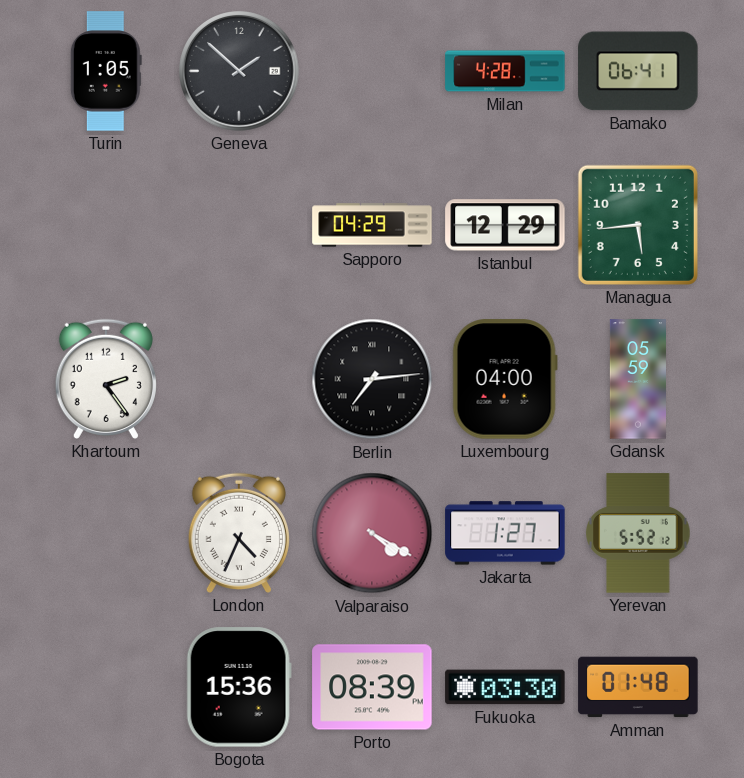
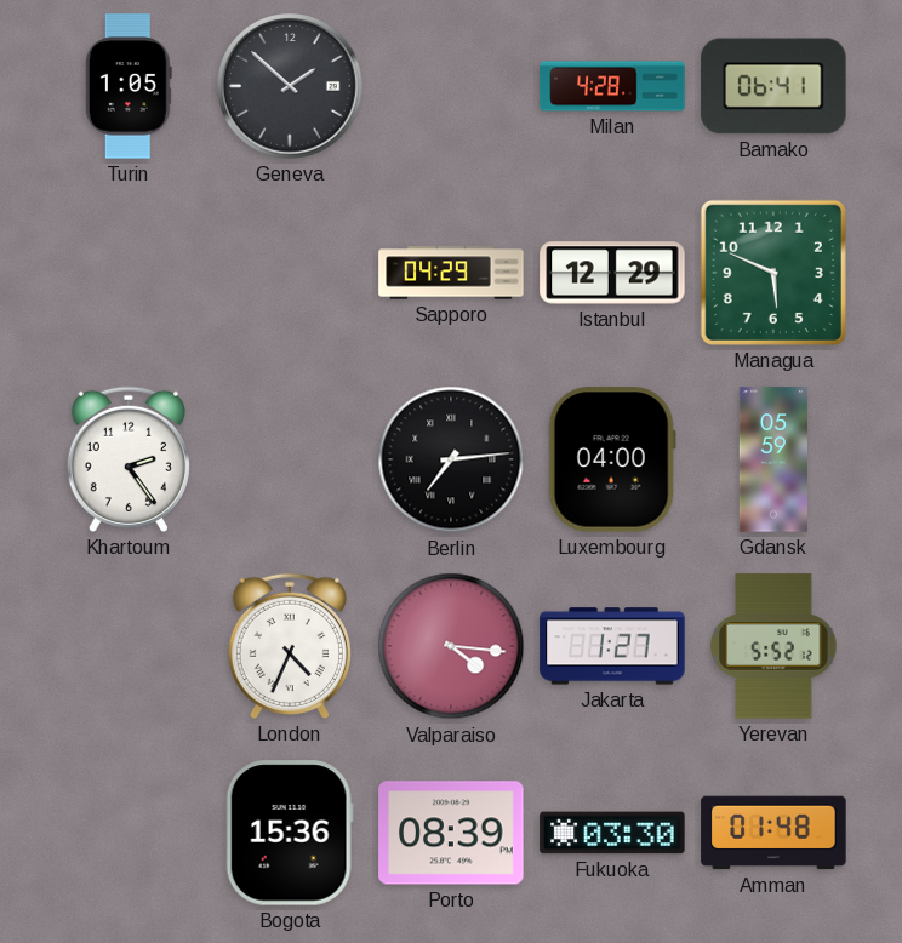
Managua: 5:44 -> 5:49
Valparaiso: 4:20 -> 4:16
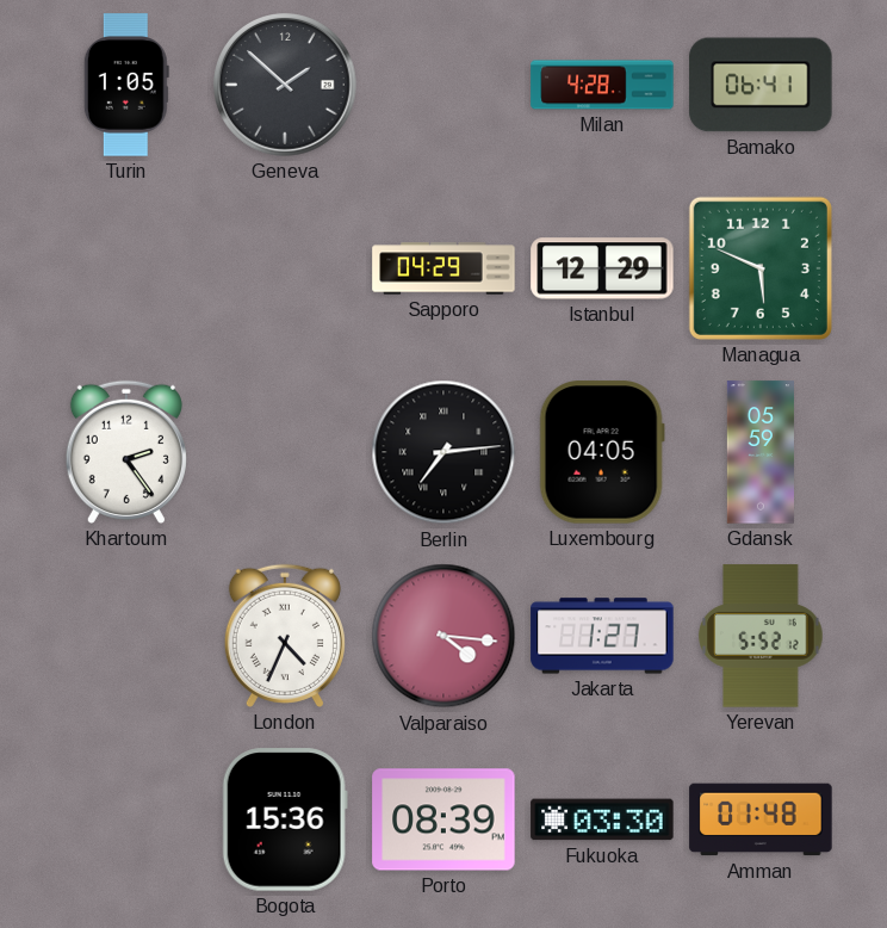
Luxembourg: 04:00 -> 04:05
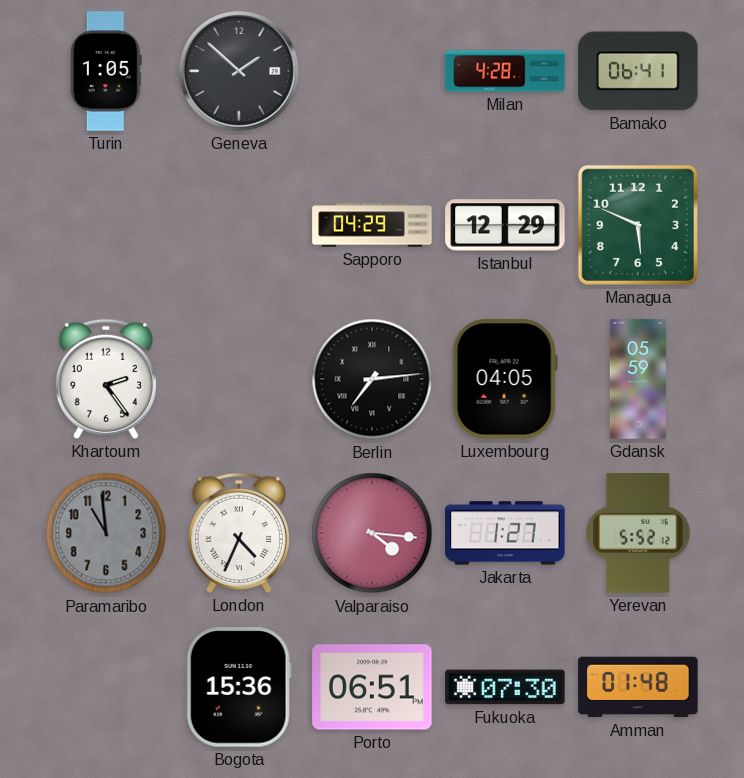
Paramaribo: none -> 10:59
Porto: 08:39 -> 06:51
Fukuoka: 03:30 -> 07:30
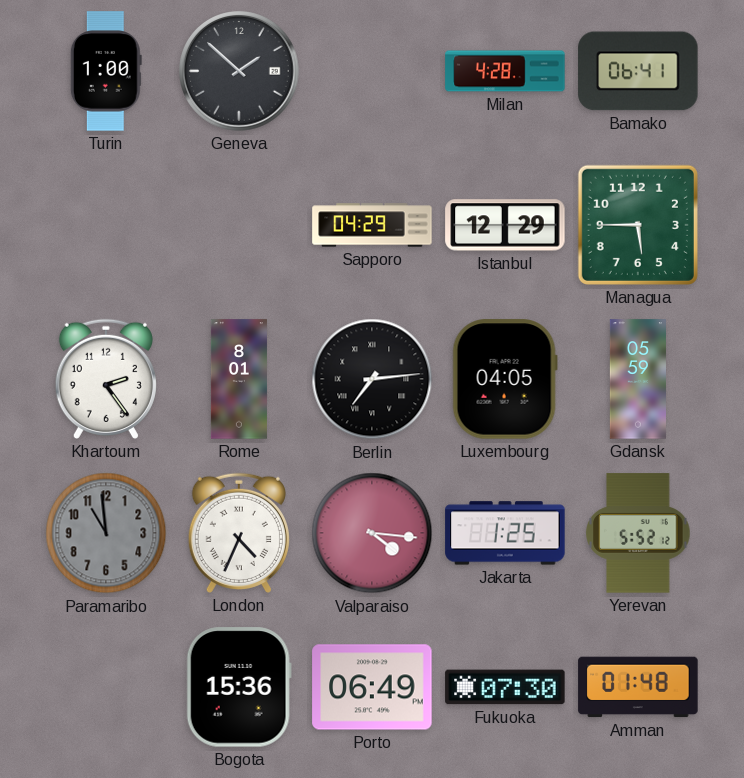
Turin: 1:05 -> 1:00
Managua: 5:49 -> 5:45
Rome: none -> 8:01
Jakarta: 1:27 -> 1:25
Porto: 06:51 -> 06:49
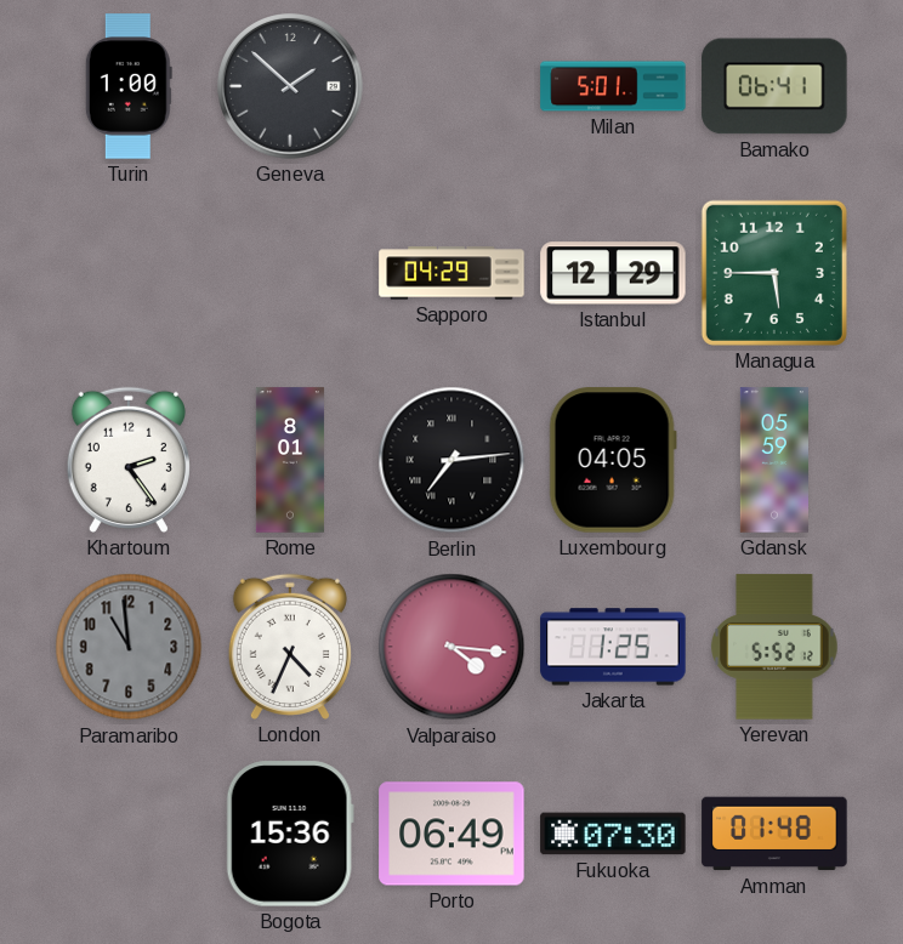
Milan: 4:28 -> 5:01
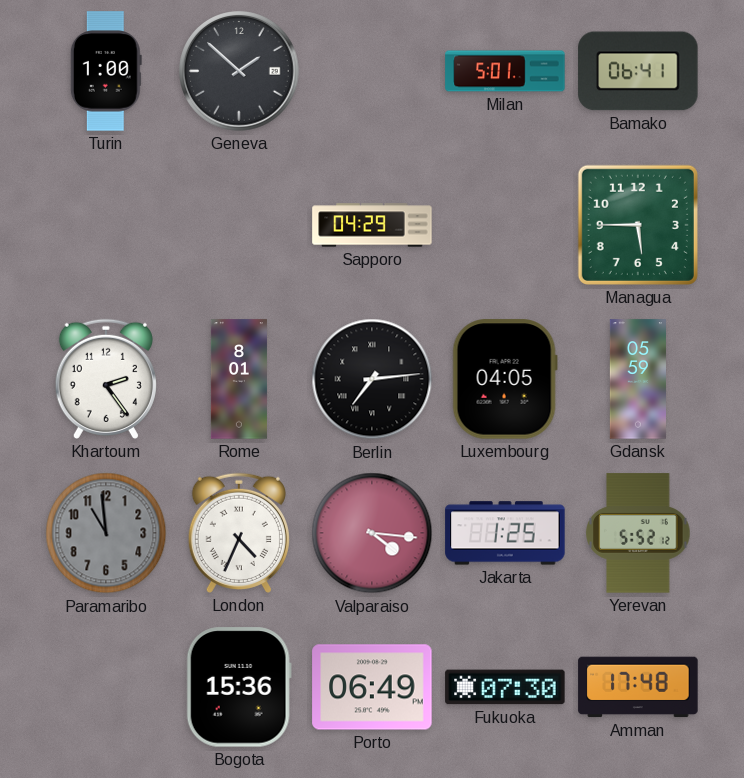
Istanbul: 12:29 -> none
Amman: 01:48 -> 17:48
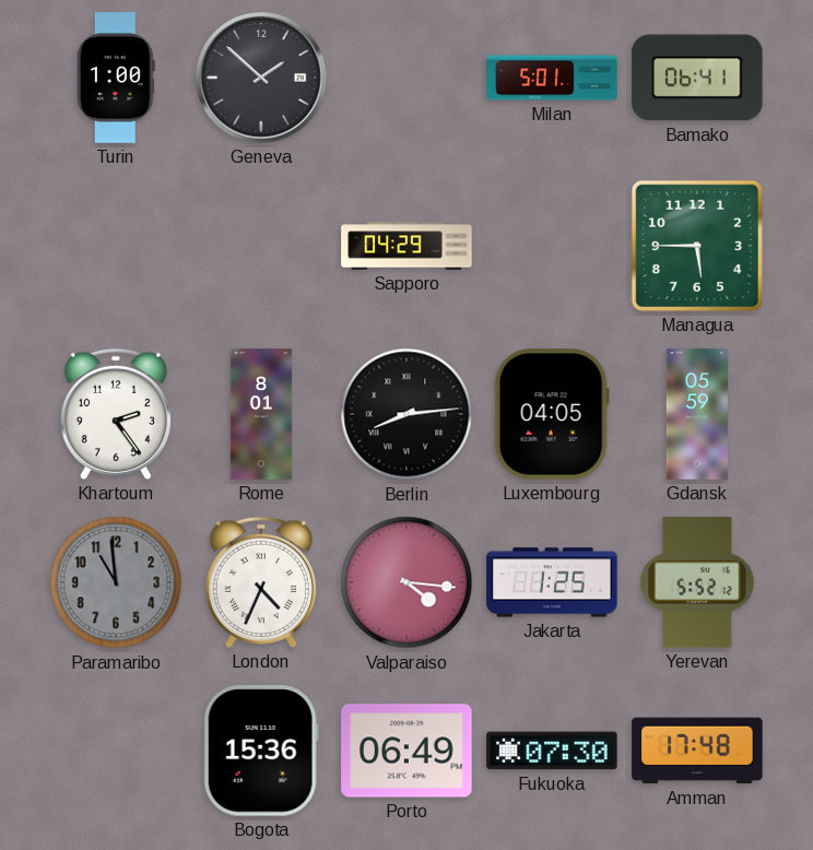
Berlin: 7:14 -> 8:14
